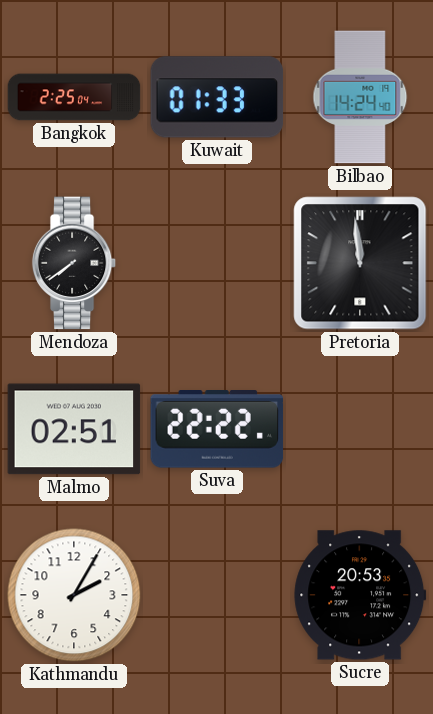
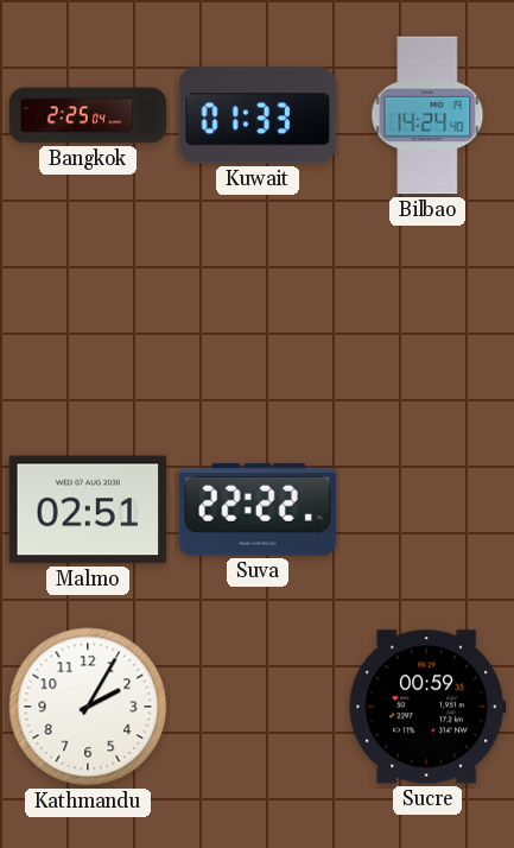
Mendoza: 7:39 -> none
Pretoria: 11:59 -> none
Sucre: 20:53 -> 00:59
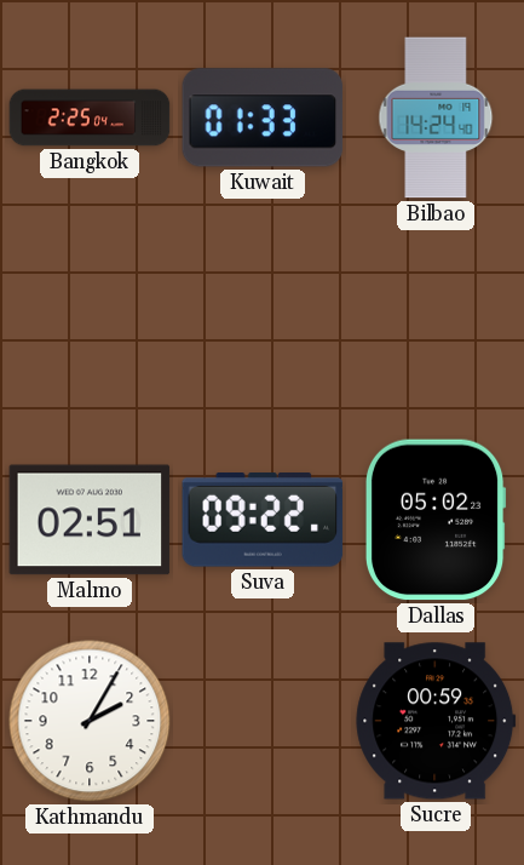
Suva: 22:22 -> 09:22
Dallas: none -> 05:02
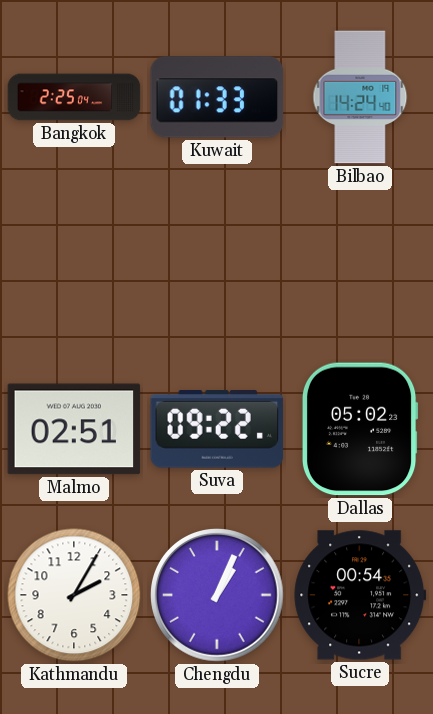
Chengdu: none -> 1:04
Sucre: 00:59 -> 00:54
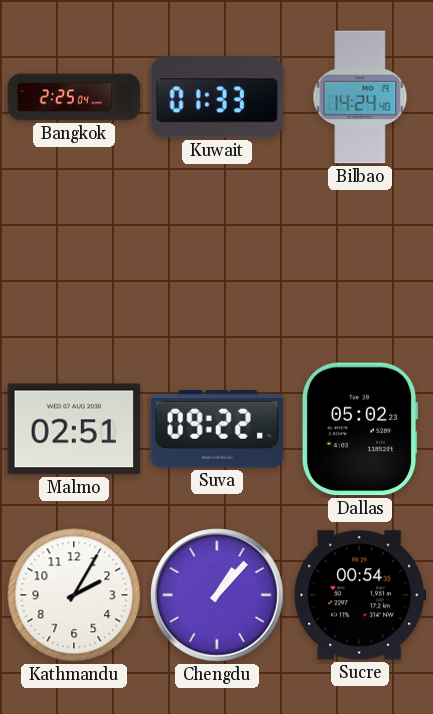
Chengdu: 1:04 -> 1:07
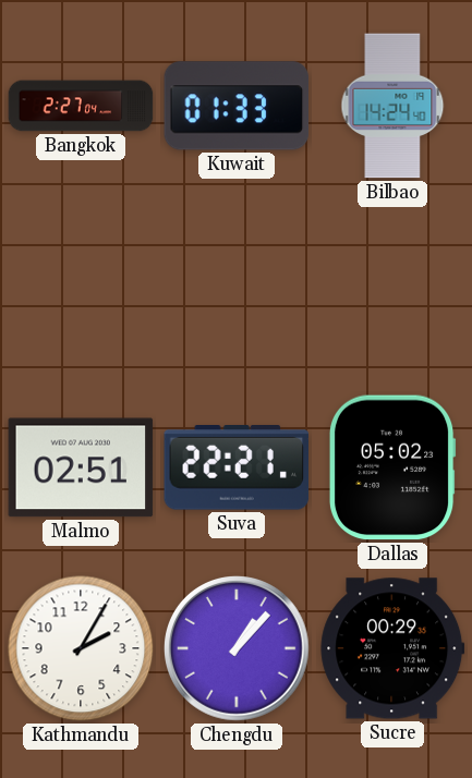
Bangkok: 2:25 -> 2:27
Suva: 09:22 -> 22:21
Sucre: 00:54 -> 00:29
